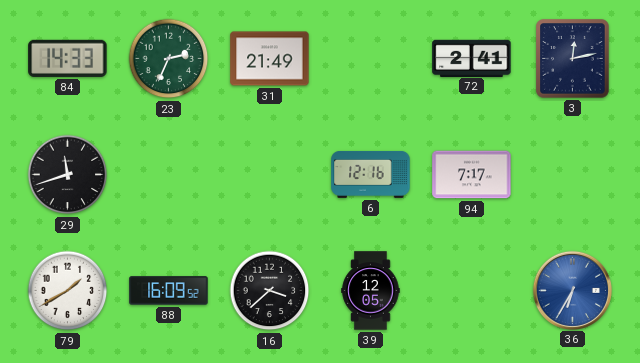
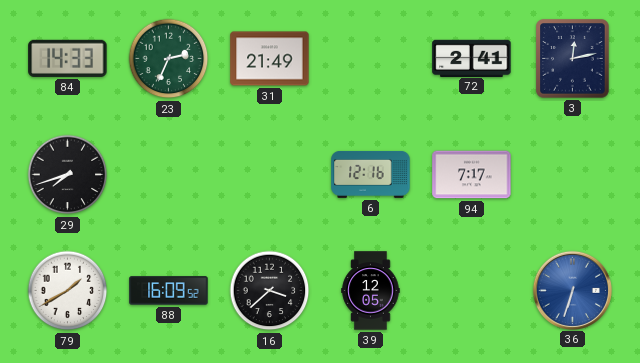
29: 11:42 -> 7:42
36: 6:35 -> 6:33
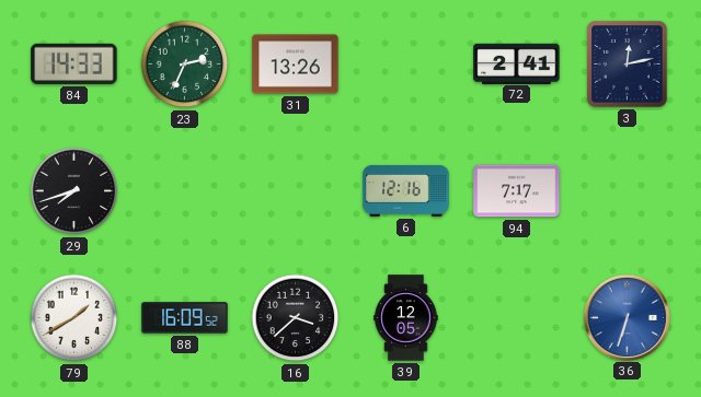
31: 21:49 -> 13:26
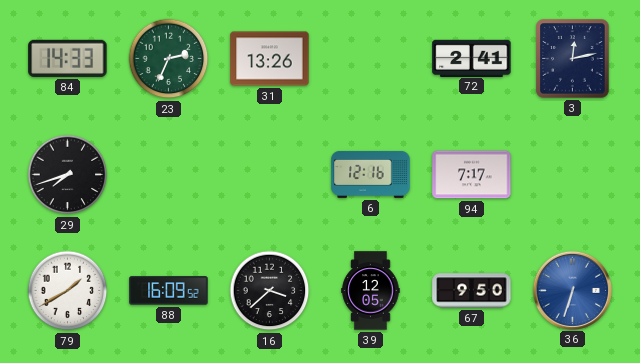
67: none -> 9:50
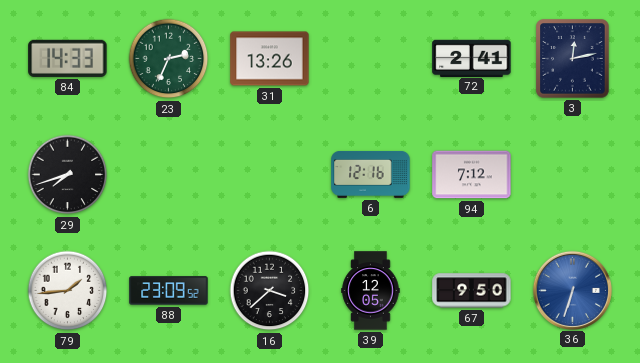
94: 7:17 -> 7:12
79: 1:40 -> 1:44
88: 16:09 -> 23:09
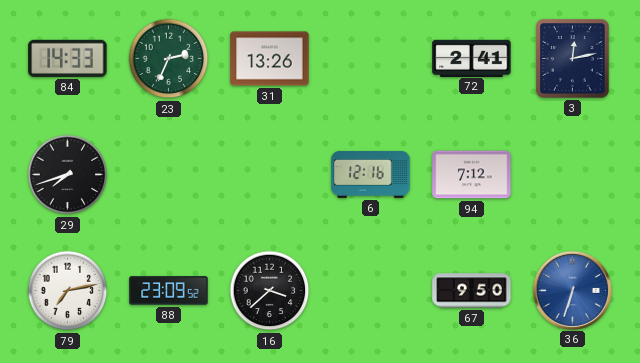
79: 1:44 -> 7:13
39: 12:05 -> none
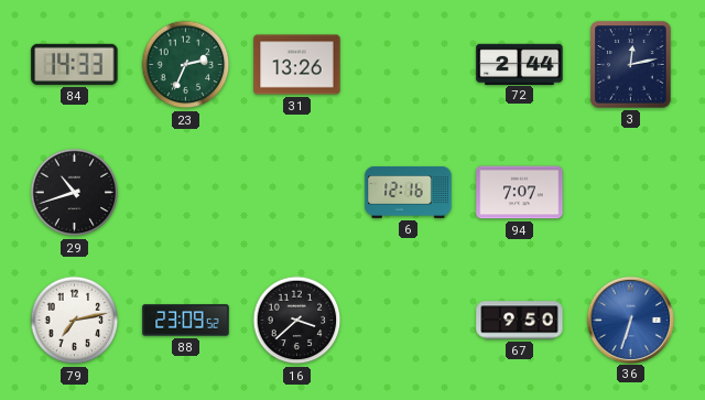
72: 2:41 -> 2:44
29: 7:42 -> 10:42
94: 7:12 -> 7:07
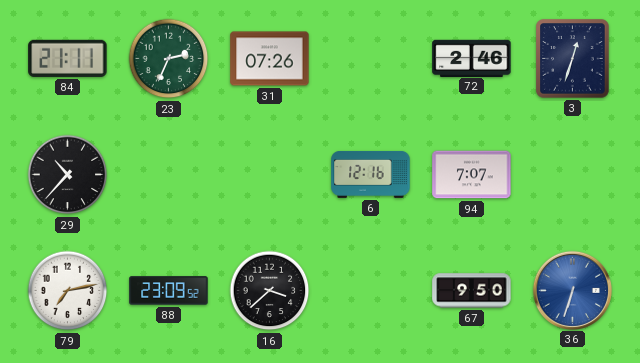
84: 14:33 -> 21:11
31: 13:26 -> 07:26
72: 2:44 -> 2:46
3: 12:13 -> 12:33
29: 10:42 -> 10:37
